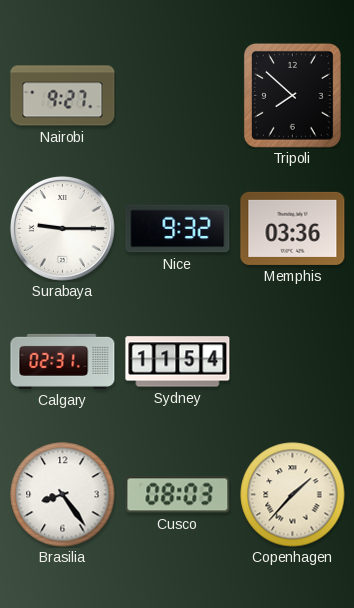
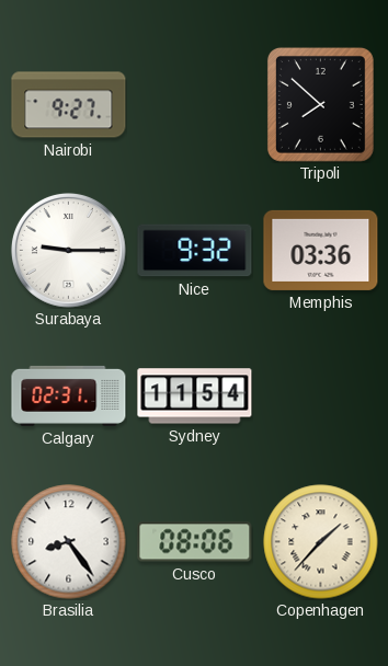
Cusco: 08:03 -> 08:06
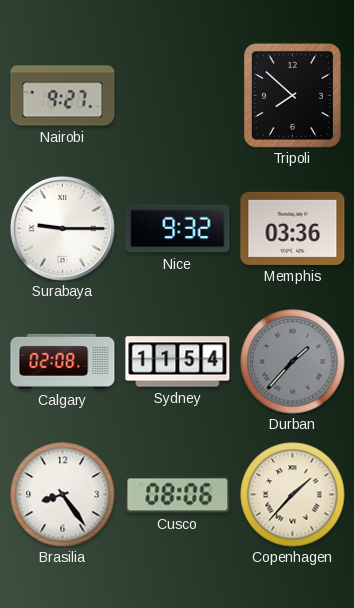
Calgary: 02:31 -> 02:08
Durban: none -> 1:37
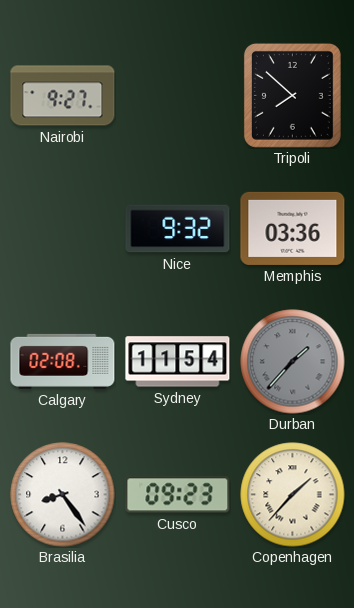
Surabaya: 9:15 -> none
Cusco: 08:06 -> 09:23
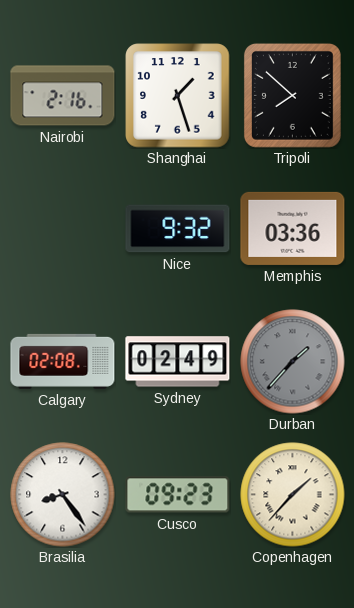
Nairobi: 9:27 -> 2:16
Shanghai: none -> 1:27
Sydney: 11:54 -> 02:49
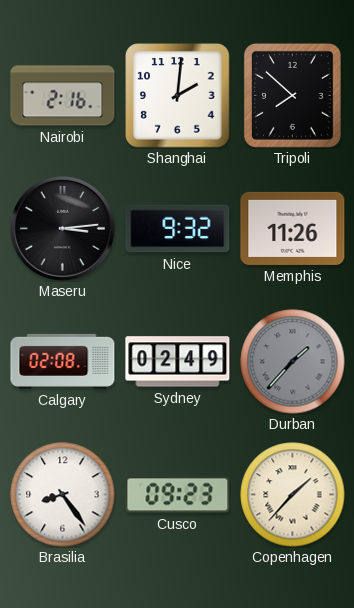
Shanghai: 1:27 -> 2:01
Maseru: none -> 3:14
Memphis: 03:36 -> 11:26
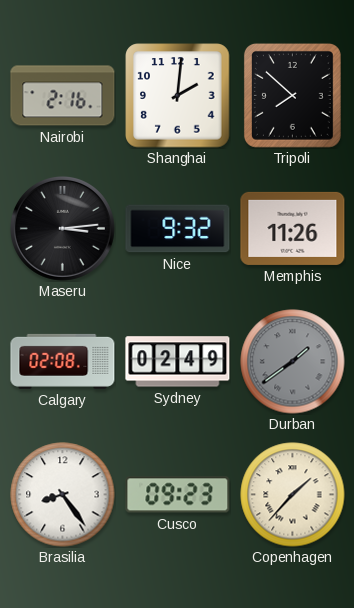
Durban: 1:37 -> 1:39
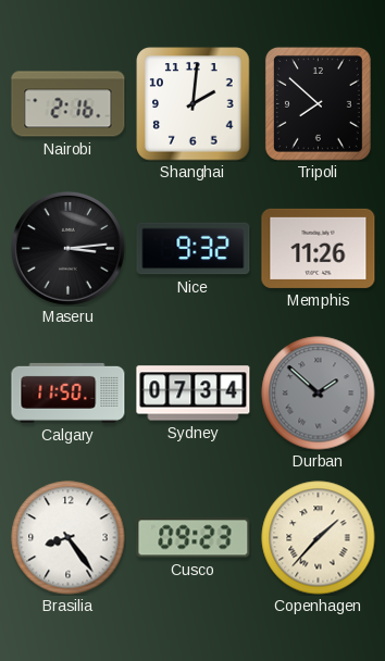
Calgary: 02:08 -> 11:50
Sydney: 02:49 -> 07:34
Durban: 1:39 -> 1:52
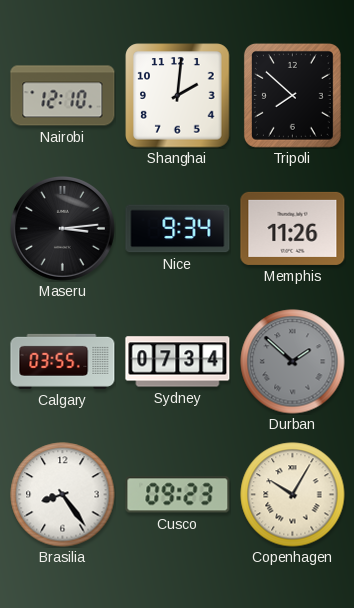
Nairobi: 2:16 -> 12:10
Nice: 9:32 -> 9:34
Calgary: 11:50 -> 03:55
Copenhagen: 1:37 -> 10:05
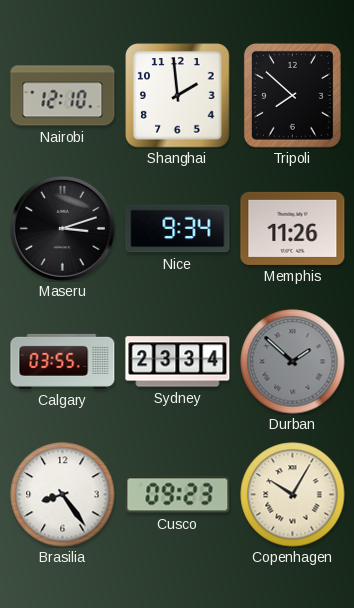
Shanghai: 2:01 -> 1:59
Maseru: 3:14 -> 3:12
Sydney: 07:34 -> 23:34
